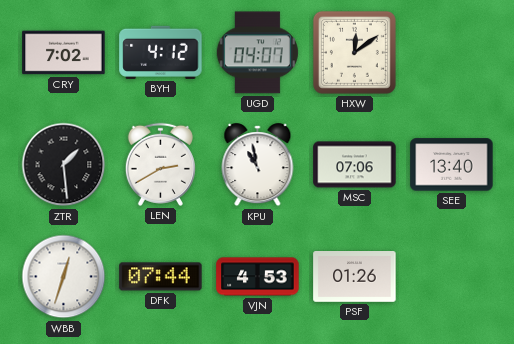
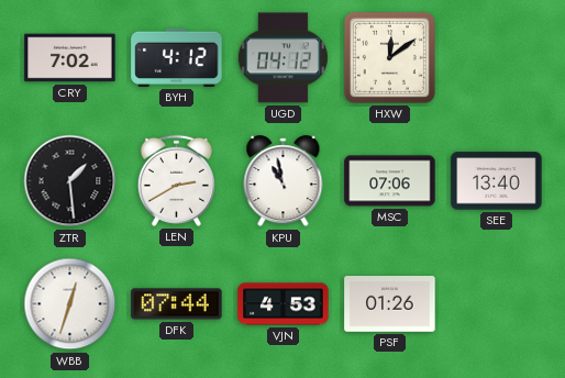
UGD: 04:07 -> 04:12
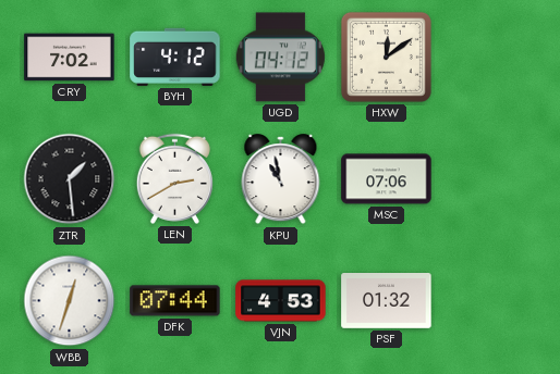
SEE: 13:40 -> none
PSF: 01:26 -> 01:32
